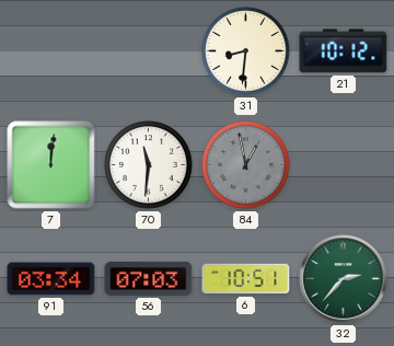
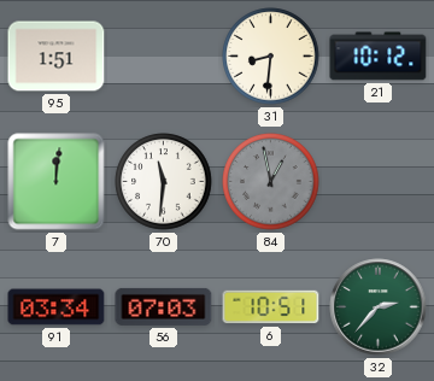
95: none -> 1:51
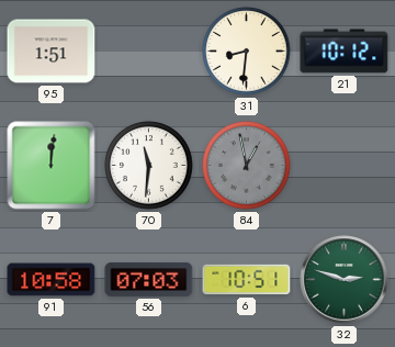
91: 03:34 -> 10:58
32: 2:37 -> 2:48
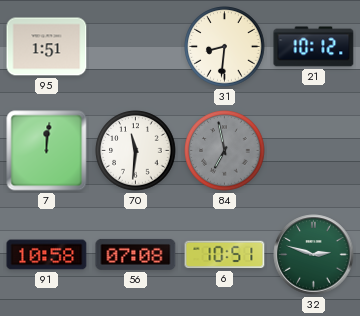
84: 12:58 -> 6:58
56: 07:03 -> 07:08
